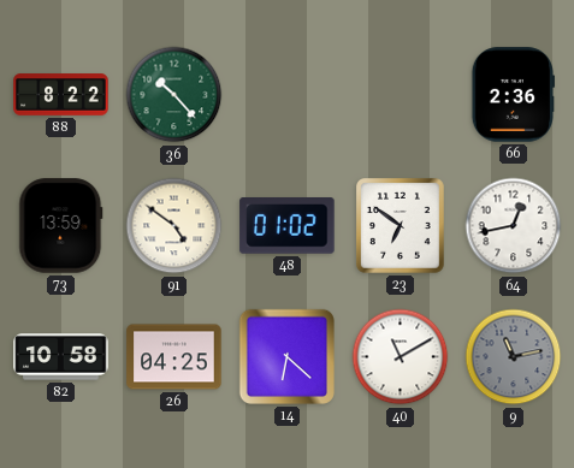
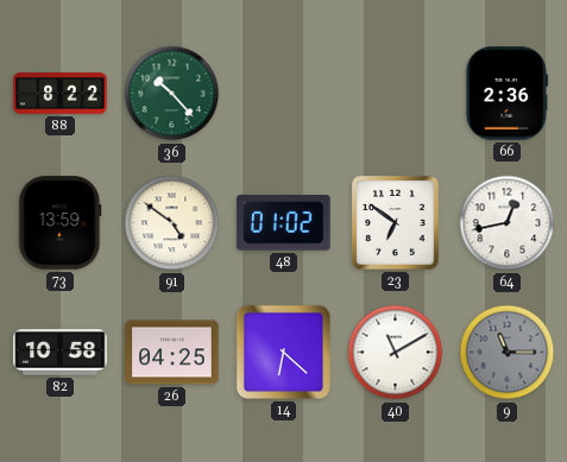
9: 11:13 -> 11:15
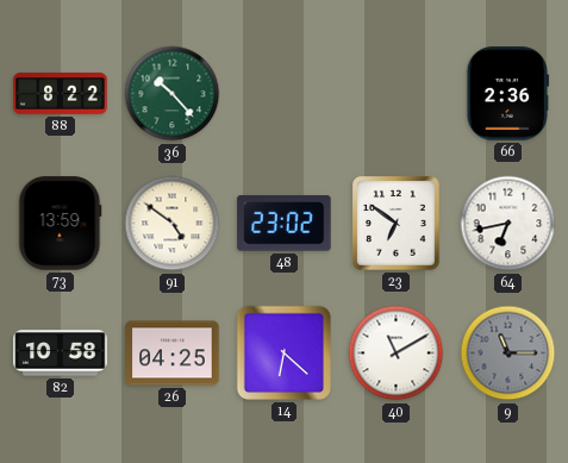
48: 01:02 -> 23:02
64: 12:43 -> 6:43
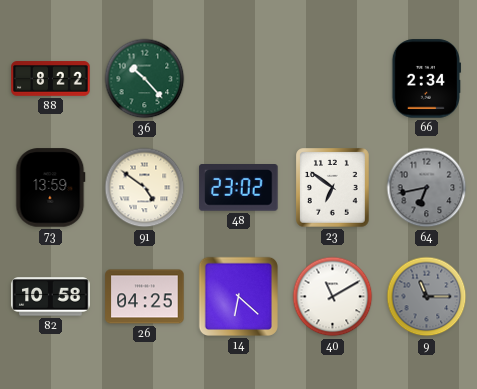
66: 2:36 -> 2:34
64 dial: white -> grey
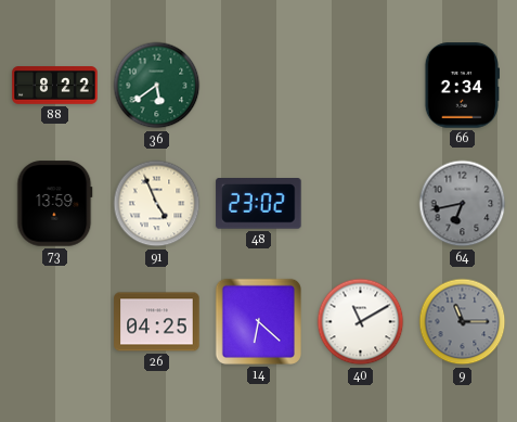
36: 10:23 -> 5:39
91: 4:51 -> 4:56
23: 6:51 -> none
82: 10:58 -> none
